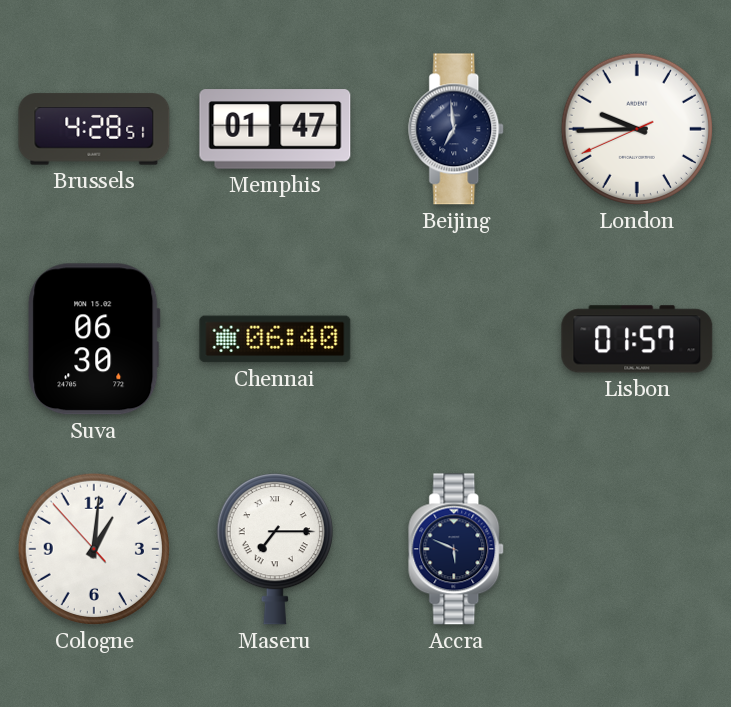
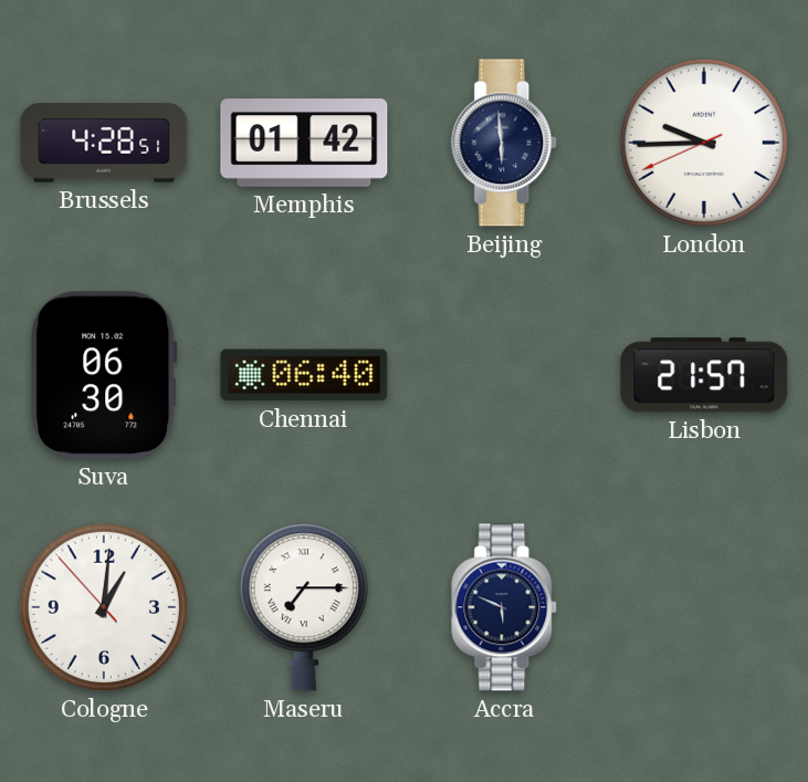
Memphis: 01:47 -> 01:42
Beijing: 6:59 -> 5:59
Lisbon: 01:57 -> 21:57
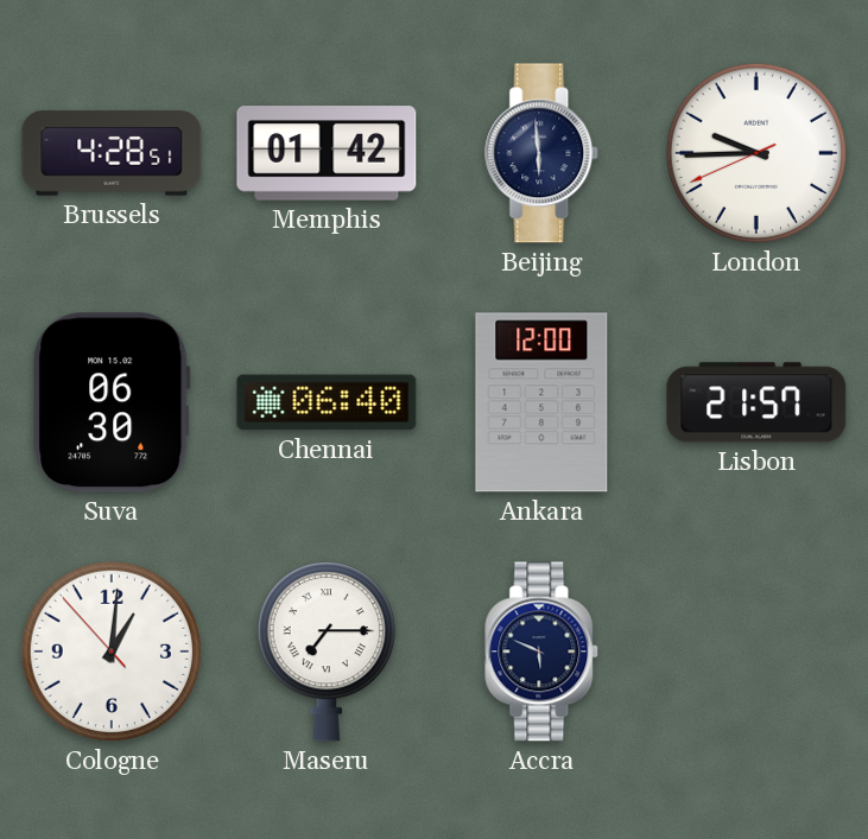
Ankara: none -> 12:00
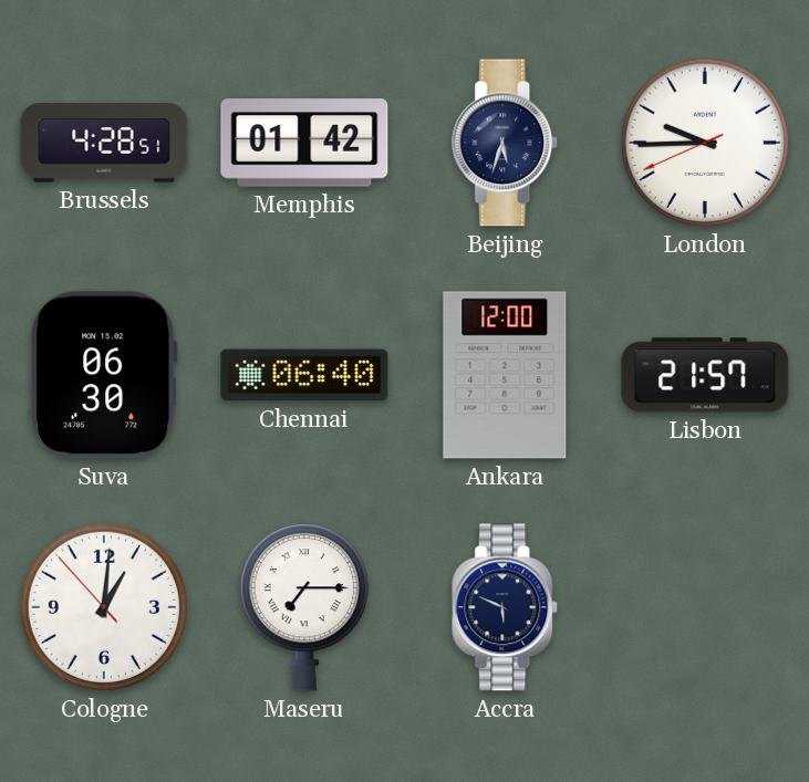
Beijing: 5:59 -> 5:33
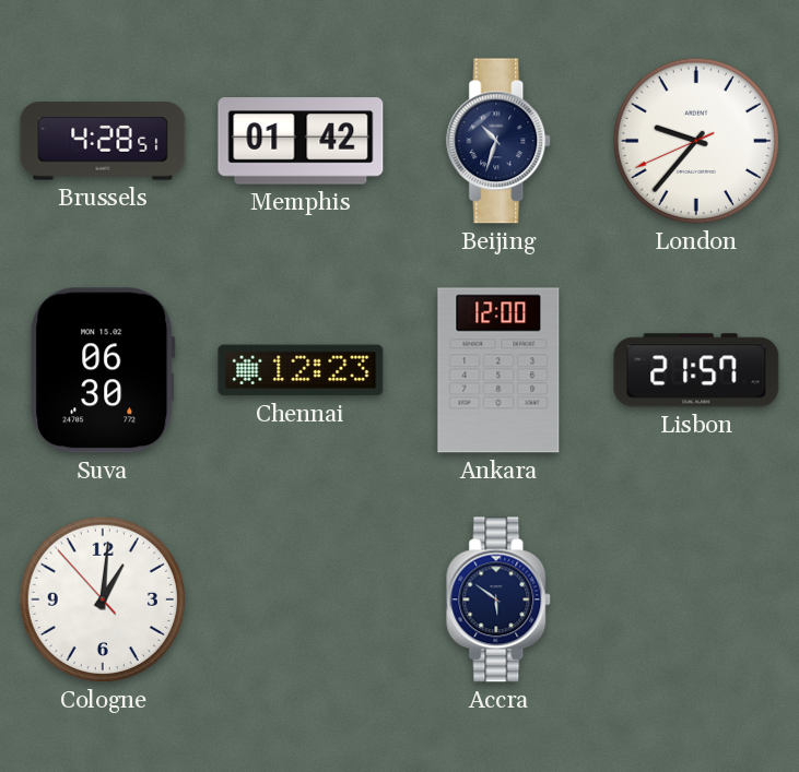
Beijing: 5:33 -> 10:33
London: 9:44 -> 9:36
Chennai: 06:40 -> 12:23
Maseru: 7:15 -> none
Accra: 5:49 -> 5:51
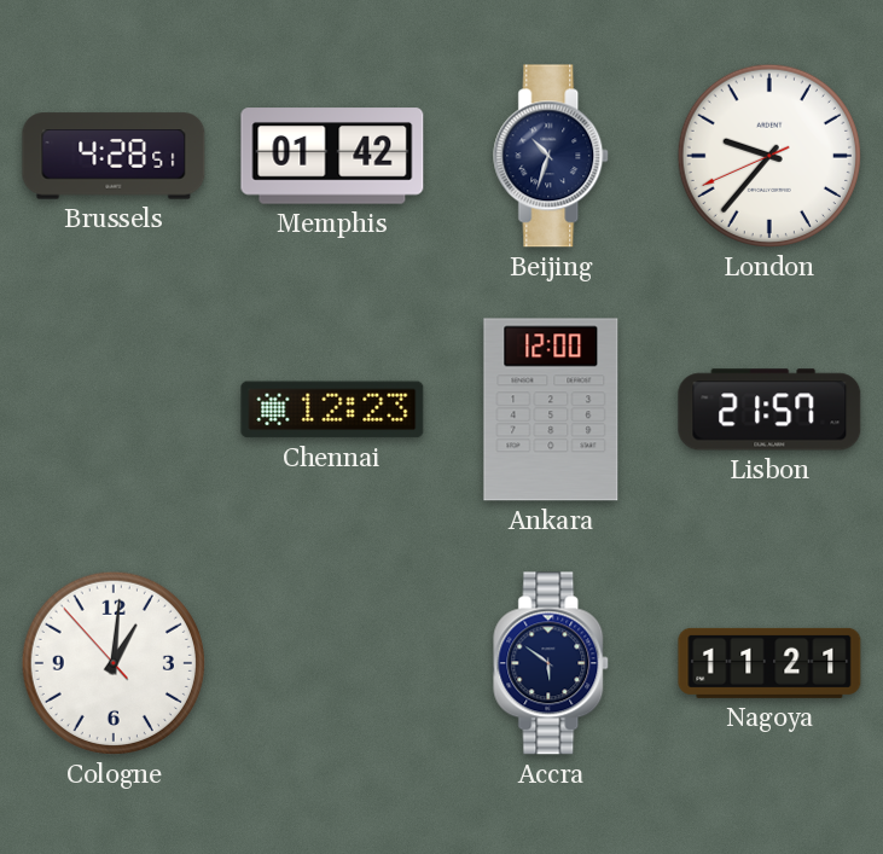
Suva: 06:30 -> none
Nagoya: none -> 11:21
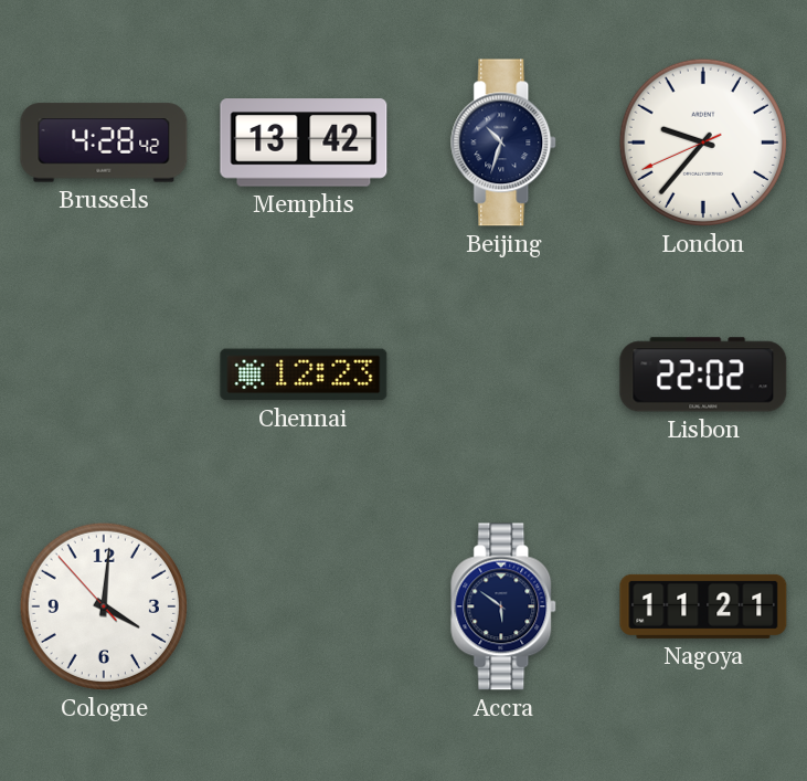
Brussels: 4:28:51 -> 4:28:42
Memphis: 01:42 -> 13:42
Ankara: 12:00 -> none
Lisbon: 21:57 -> 22:02
Cologne: 1:00 -> 4:00
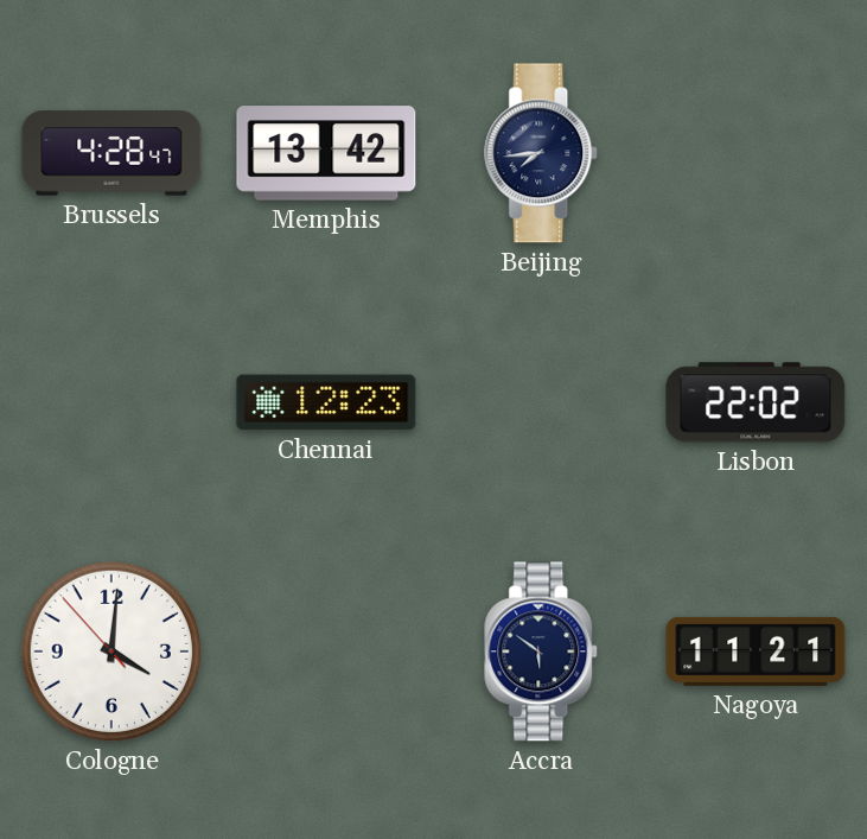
Brussels: 4:28:42 -> 4:28:47
Beijing: 10:33 -> 7:44
London: 9:36 -> none
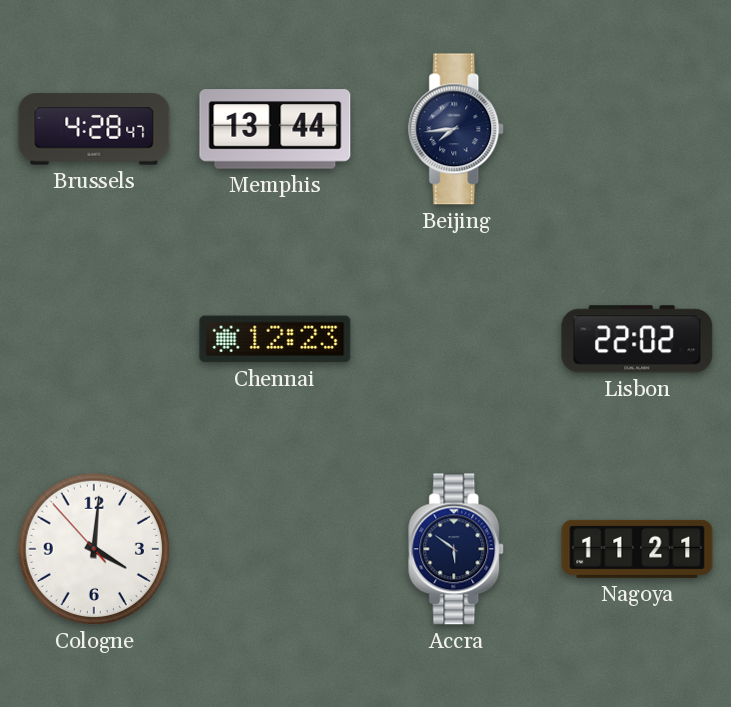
Memphis: 13:42 -> 13:44
